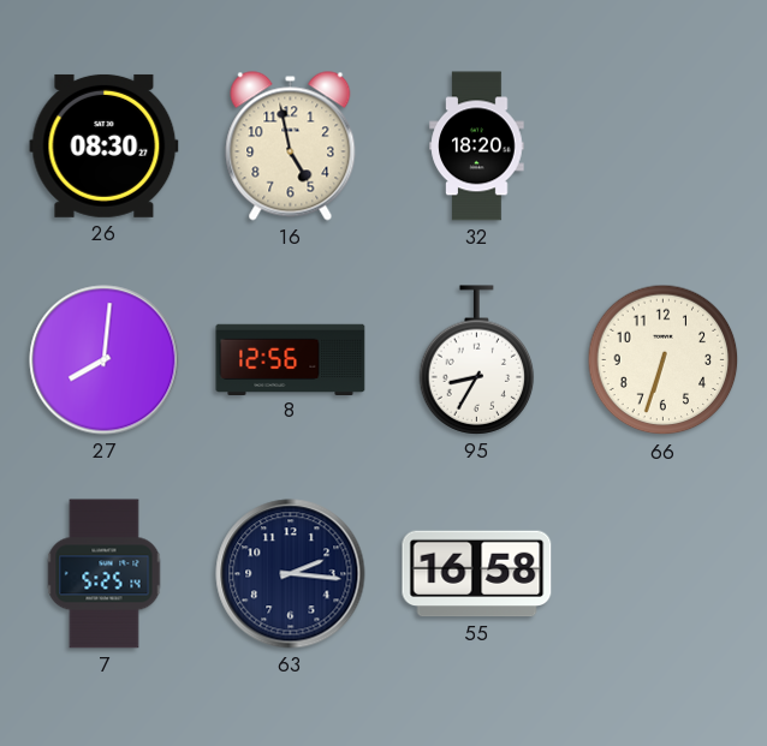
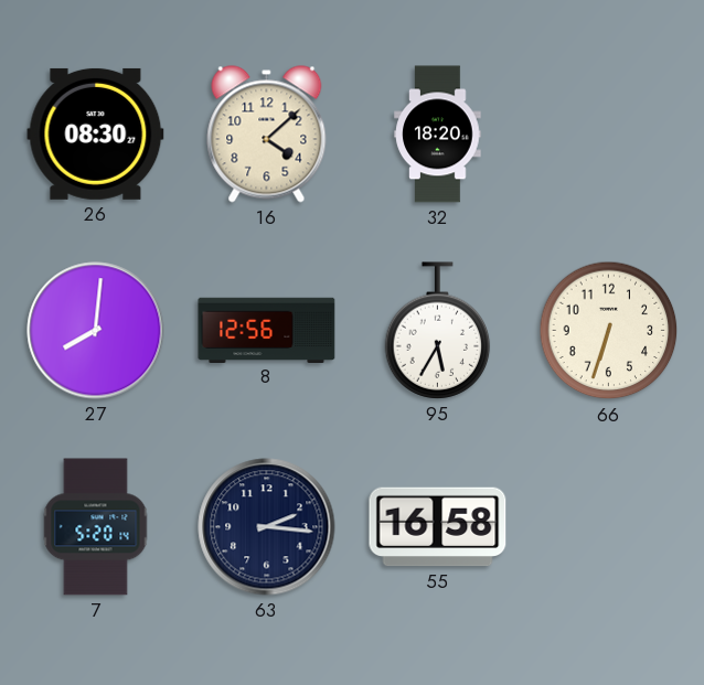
16: 4:58 -> 4:08
95: 8:35 -> 5:35
7: 5:25 -> 5:20
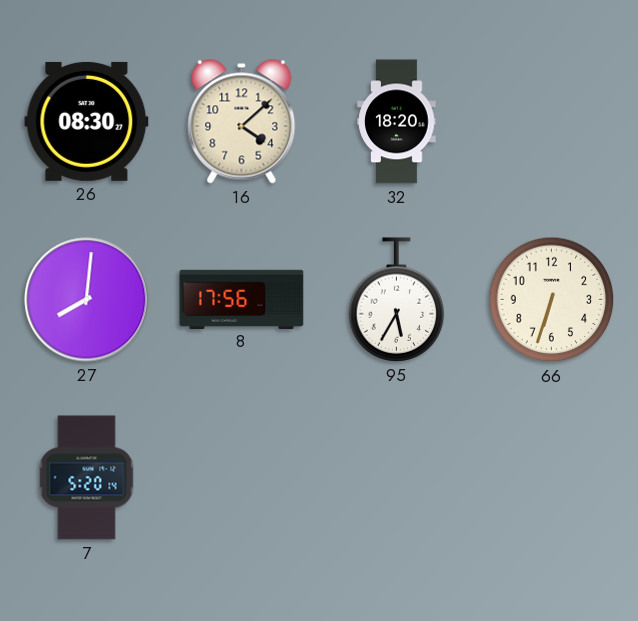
8: 12:56 -> 17:56
63: 2:16 -> none
55: 16:58 -> none
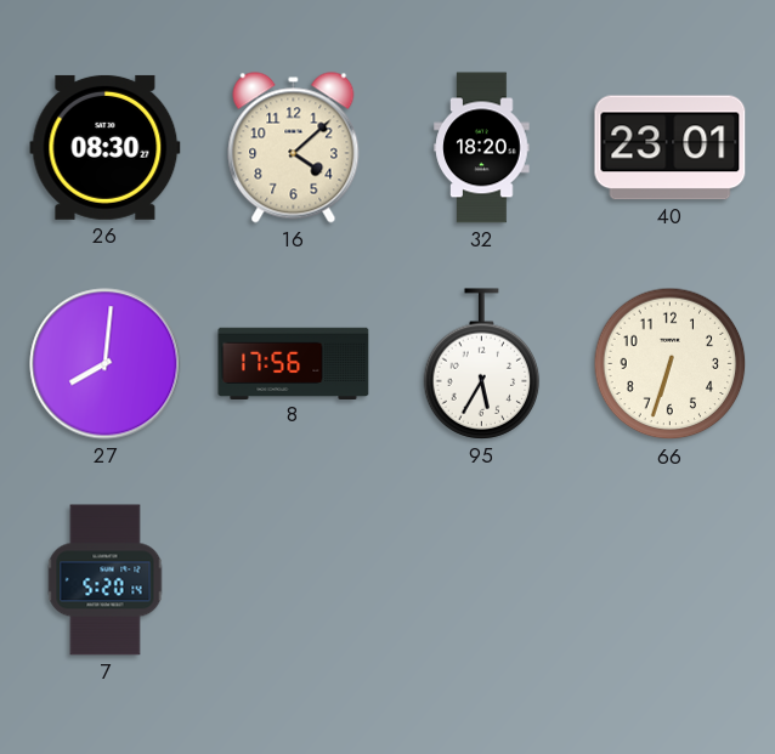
40: none -> 23:01
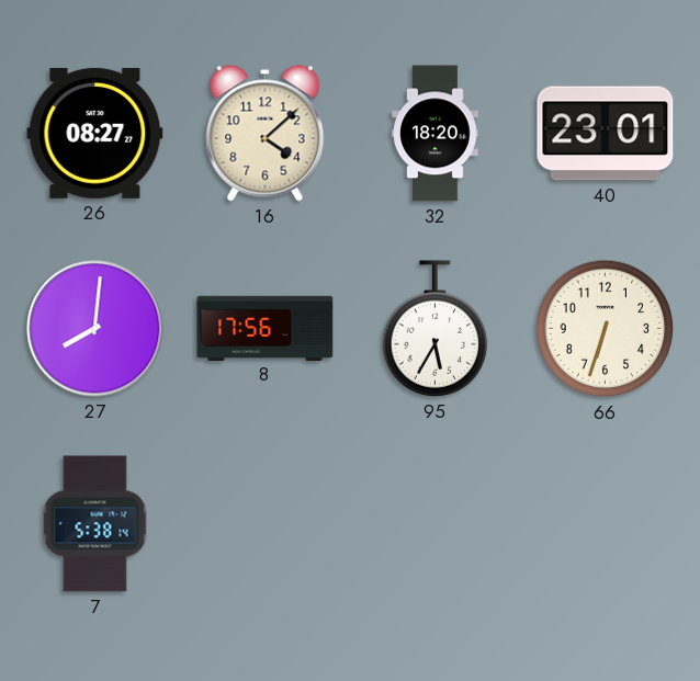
26: 08:30 -> 08:27
7: 5:20 -> 5:38
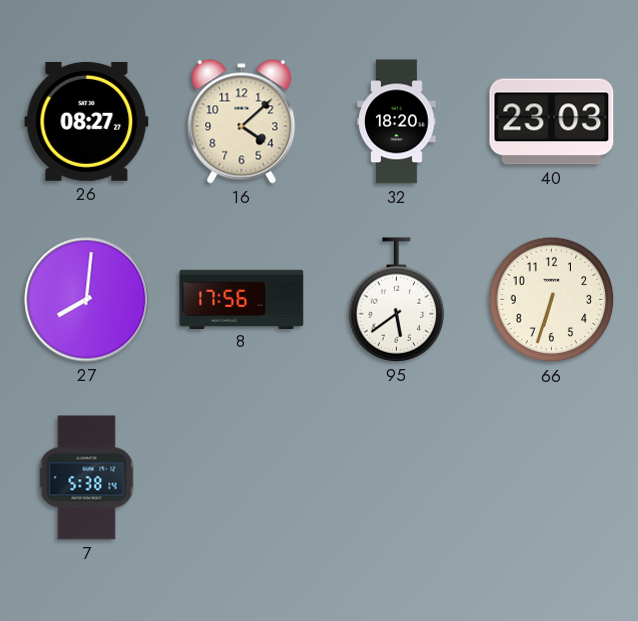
40: 23:01 -> 23:03
95: 5:35 -> 5:39
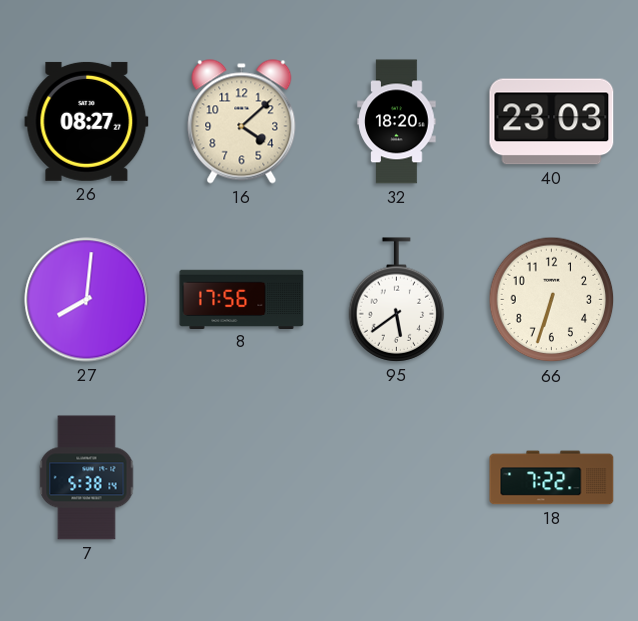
18: none -> 7:22
